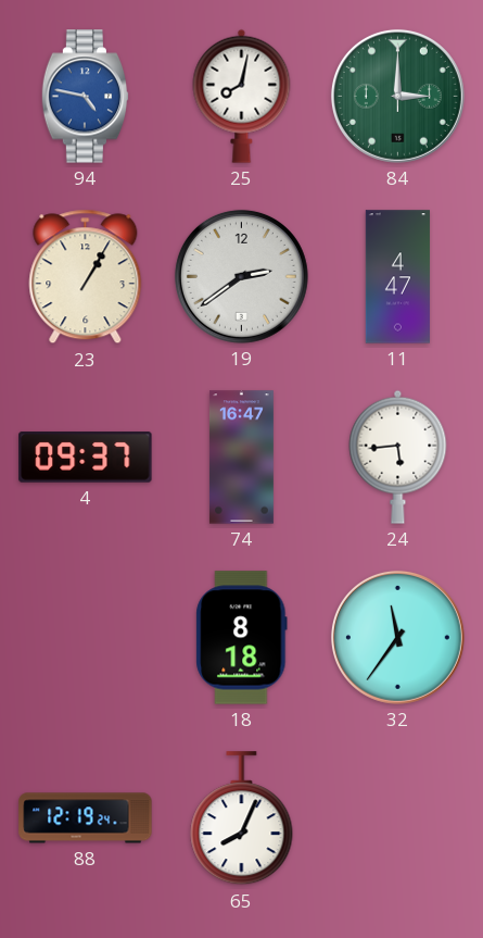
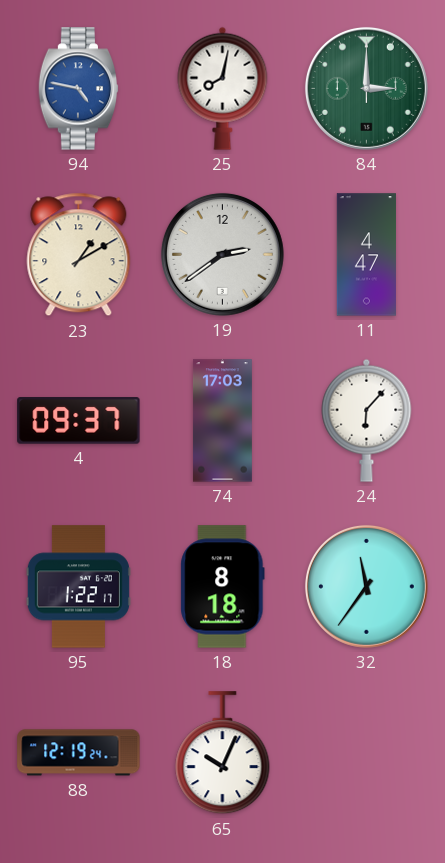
23: 1:05 -> 1:10
74: 16:47 -> 17:03
24: 5:44 -> 6:07
95: none -> 1:22
65: 8:04 -> 10:04
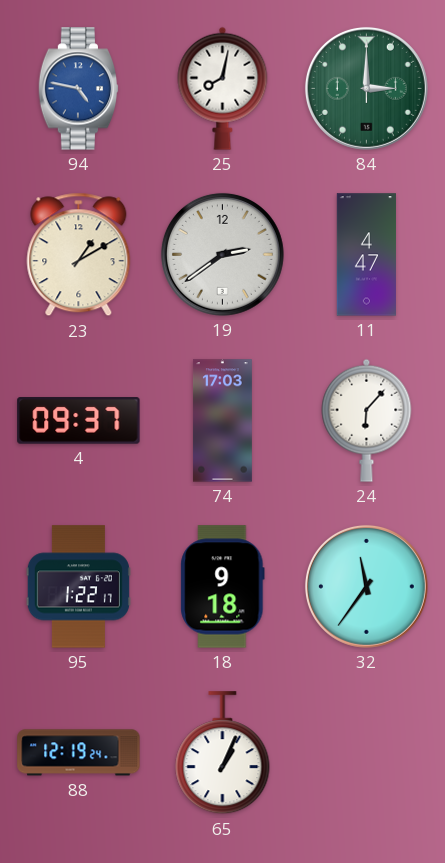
18: 8:18 -> 9:18
65: 10:04 -> 1:04
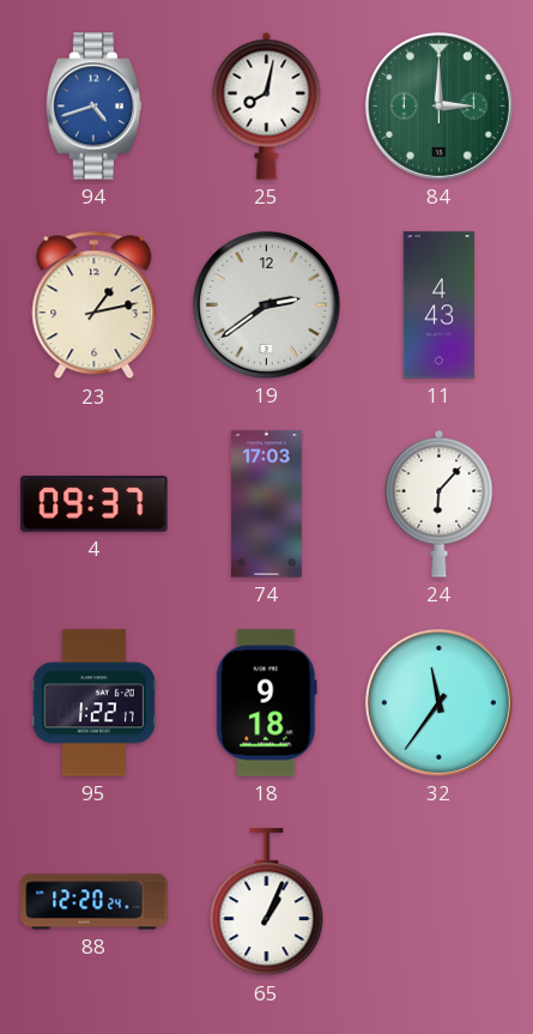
94: 4:47 -> 4:42
23: 1:10 -> 1:13
11: 4:47 -> 4:43
88: 12:19 -> 12:20
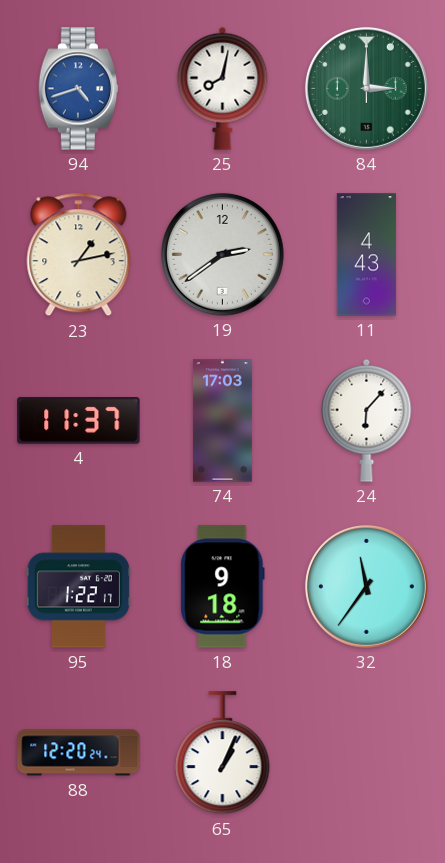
4: 09:37 -> 11:37
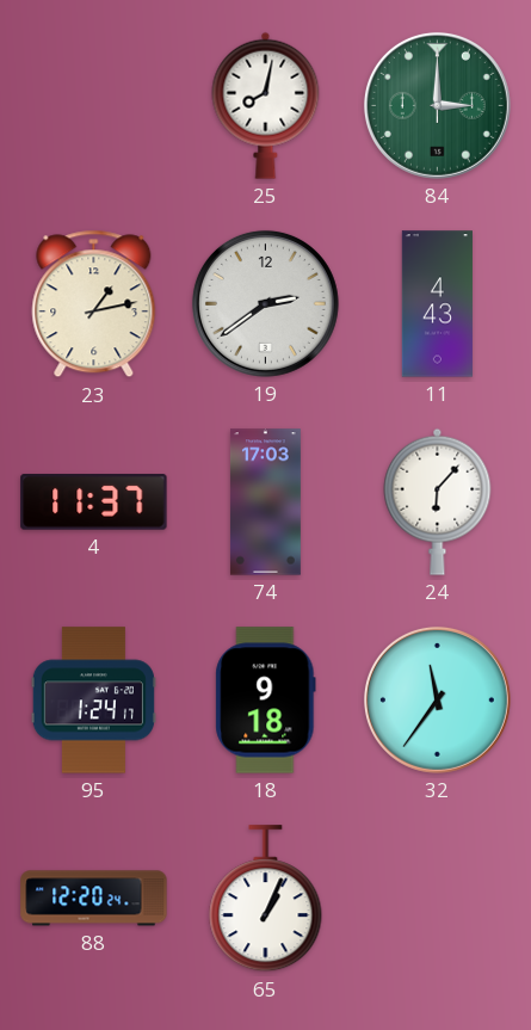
94: 4:42 -> none
95: 1:22 -> 1:24
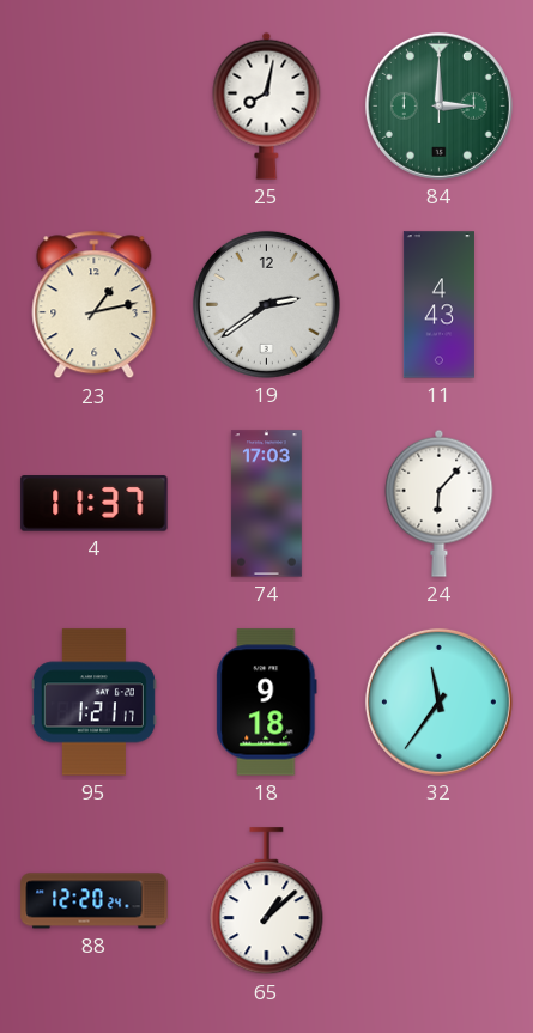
95: 1:24 -> 1:21
65: 1:04 -> 1:08
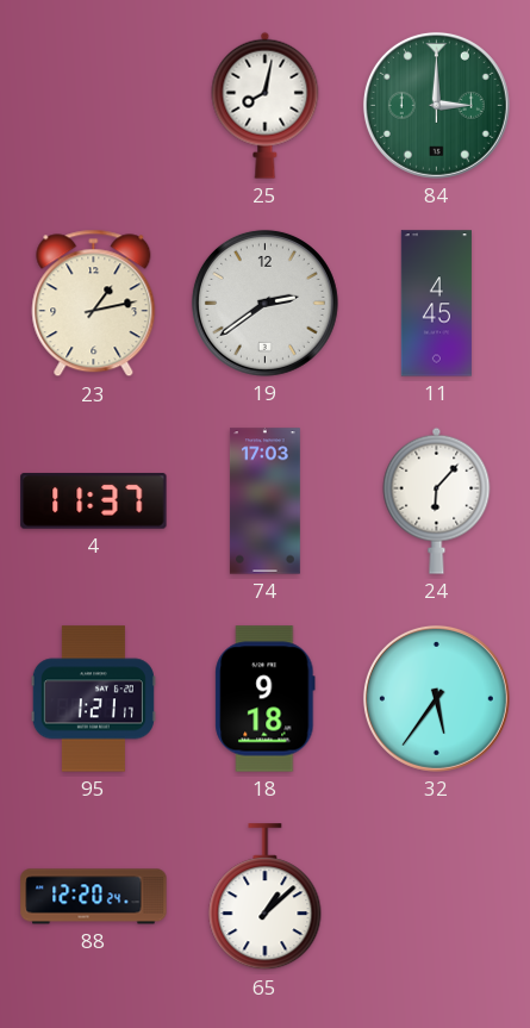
11: 4:43 -> 4:45
32: 11:36 -> 5:36
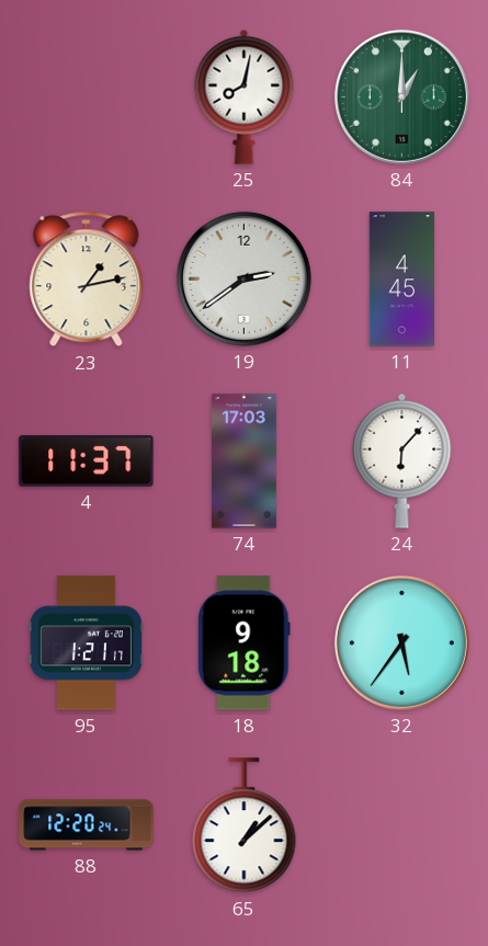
84: 3:00 -> 1:00
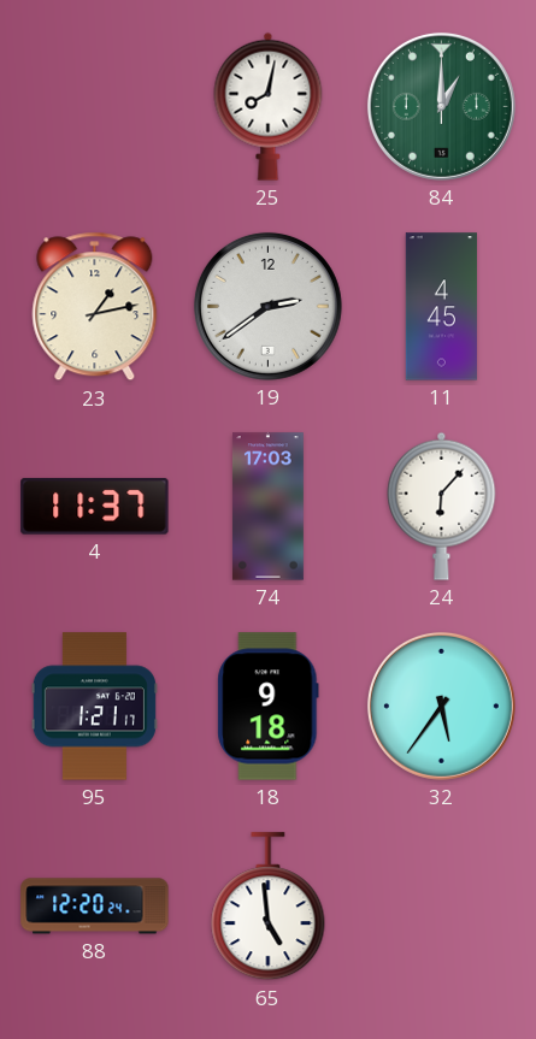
65: 1:08 -> 4:59
